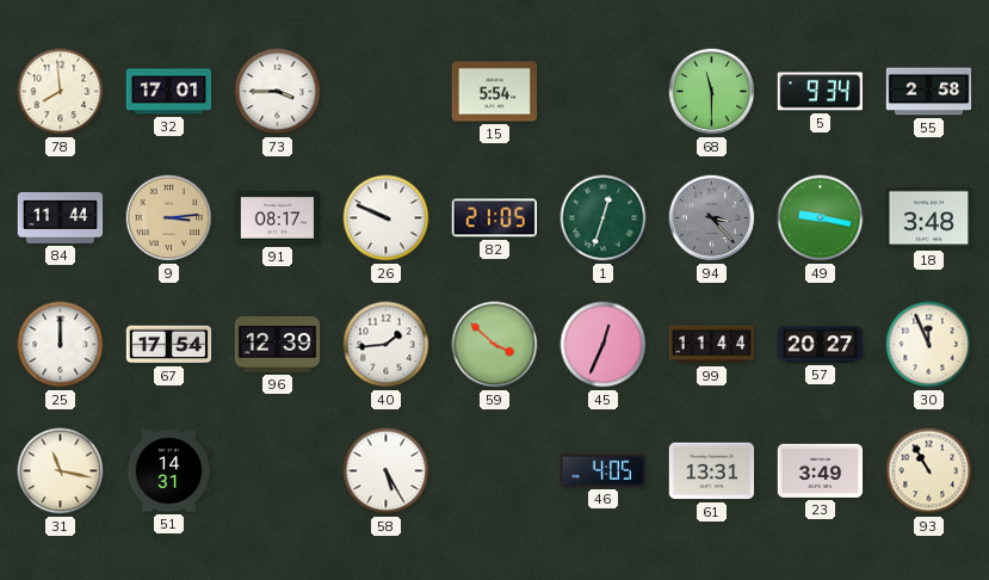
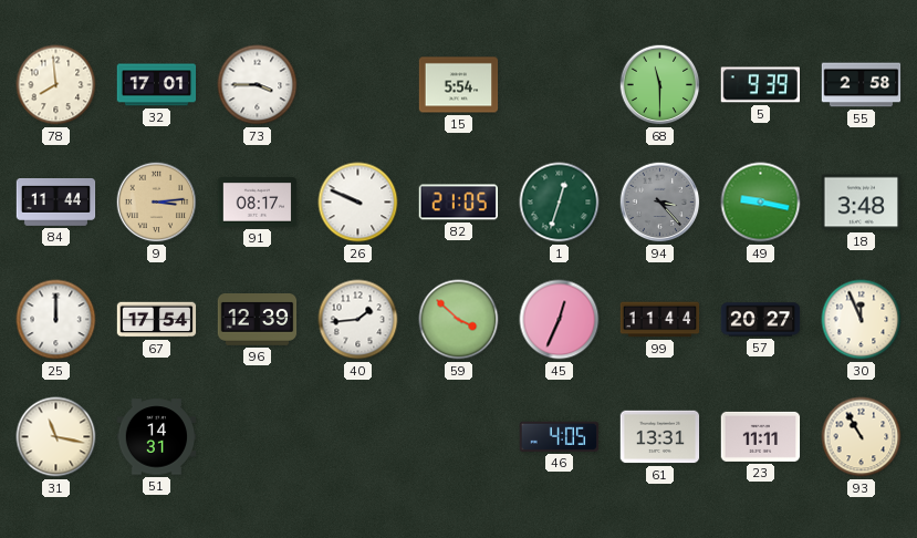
5: 9:34 -> 9:39
58: 5:25 -> none
23: 3:49 -> 11:11
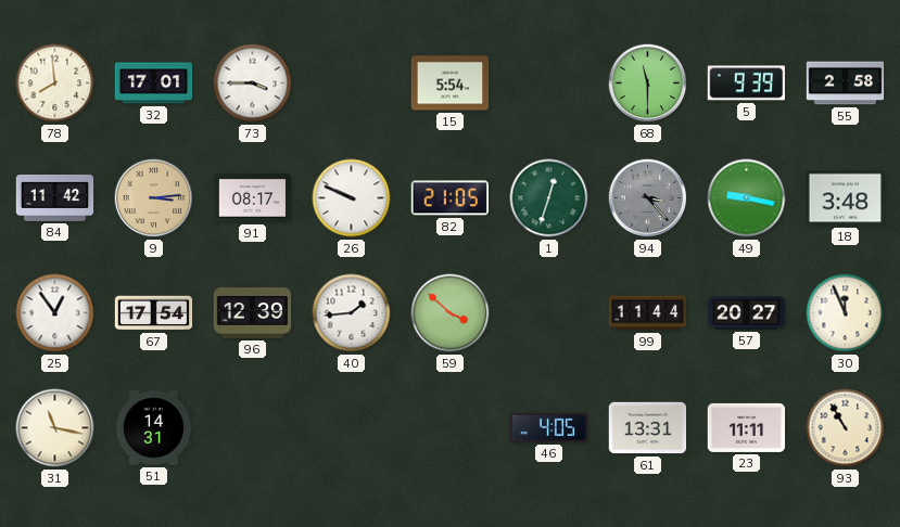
84: 11:44 -> 11:42
25: 12:00 -> 12:54
45: 12:34 -> none
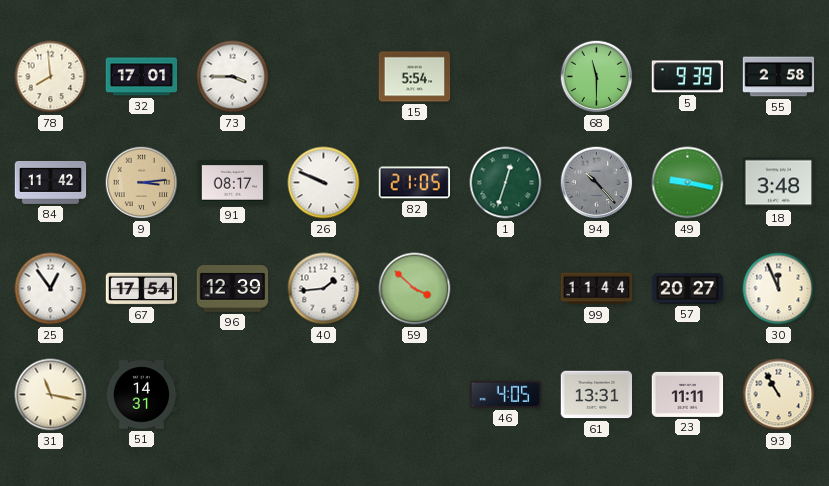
94: 3:23 -> 10:23
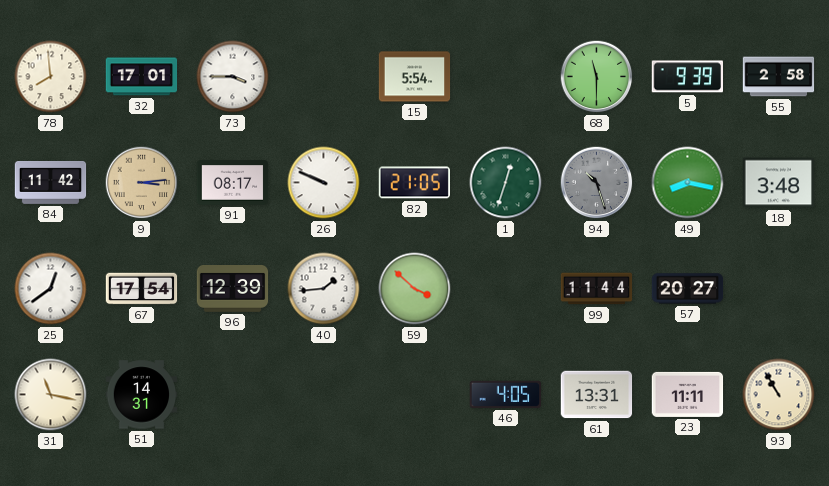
94: 10:23 -> 10:27
49: 9:17 -> 8:17
25: 12:54 -> 12:39
30: 11:56 -> none
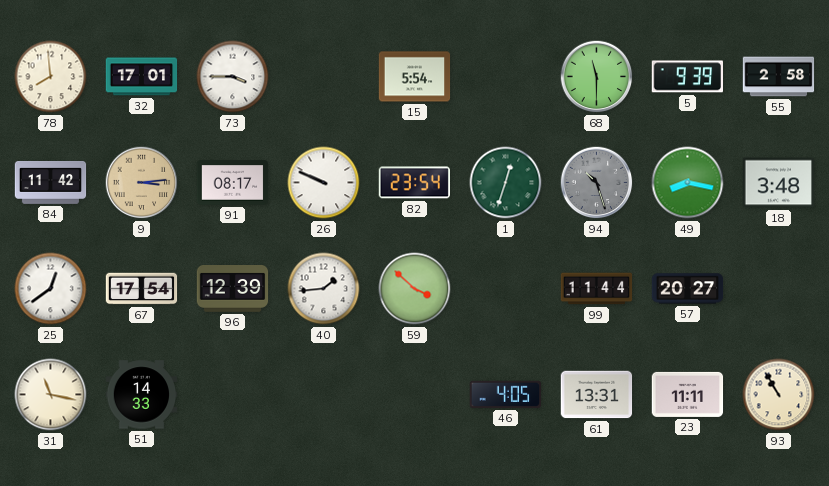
82: 21:05 -> 23:54
51: 14:31 -> 14:33
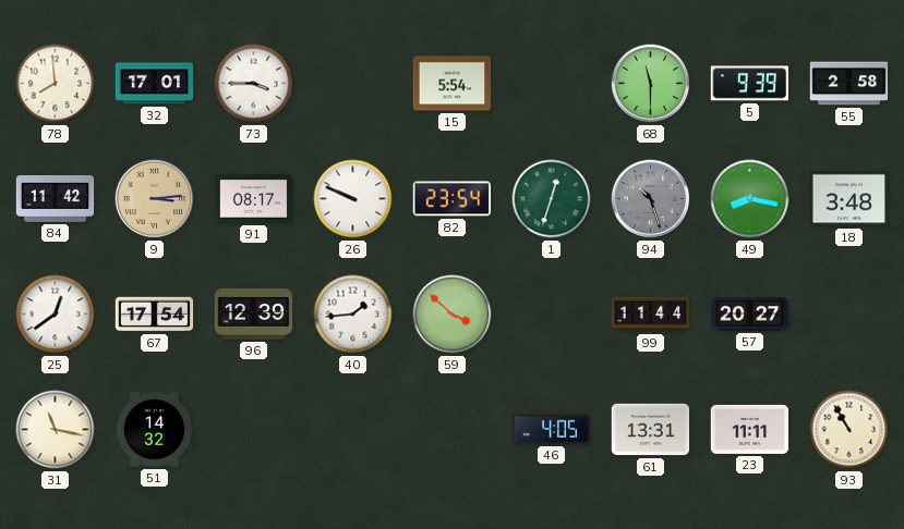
51: 14:33 -> 14:32
